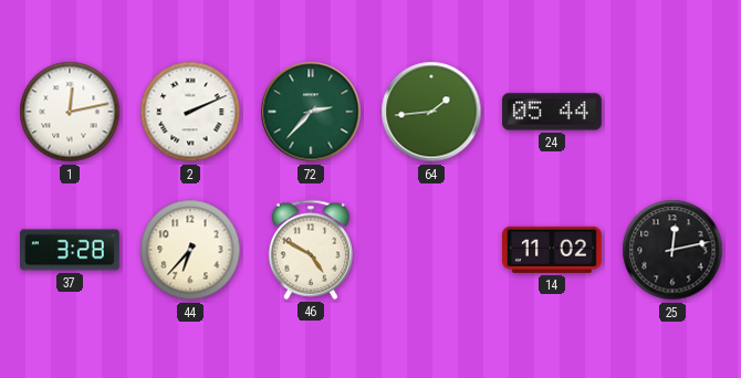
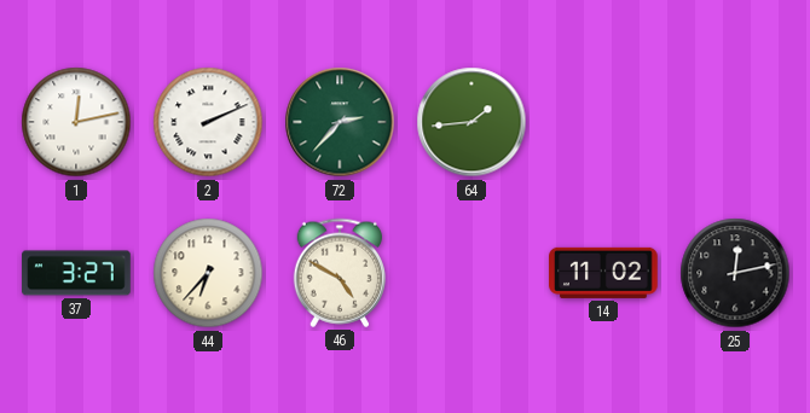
24: 05:44 -> none
37: 3:28 -> 3:27
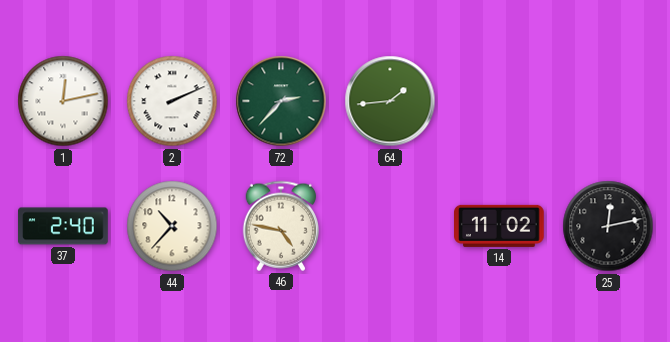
37: 3:27 -> 2:40
44: 6:37 -> 10:37
46: 4:50 -> 4:47
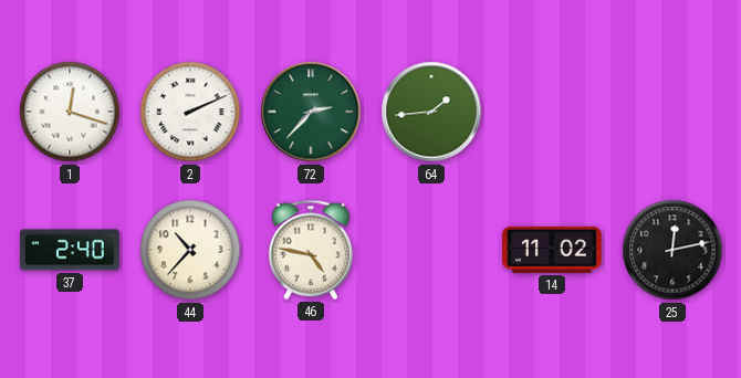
1: 12:13 -> 12:18
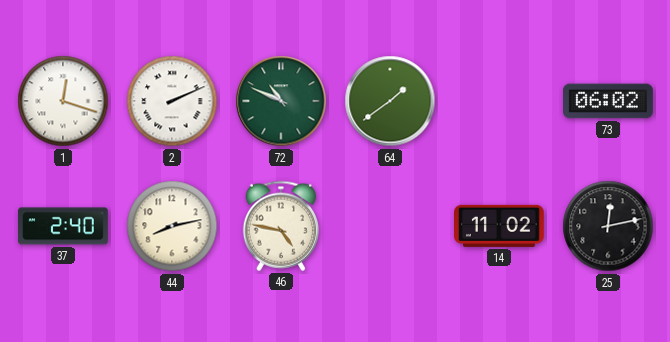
72: 2:37 -> 10:49
64: 1:44 -> 1:39
73: none -> 06:02
44: 10:37 -> 8:13
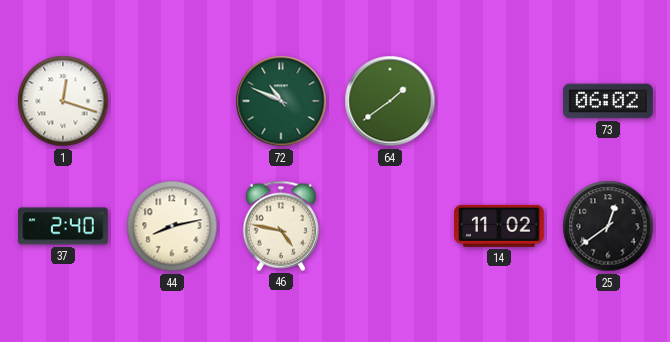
2: 2:11 -> none
25: 12:13 -> 12:39
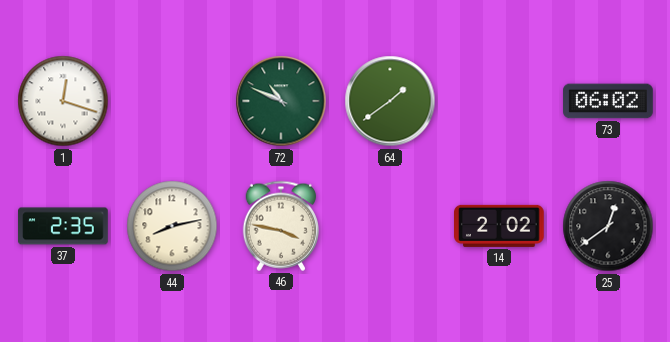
37: 2:40 -> 2:35
46: 4:47 -> 3:47
14: 11:02 -> 2:02
